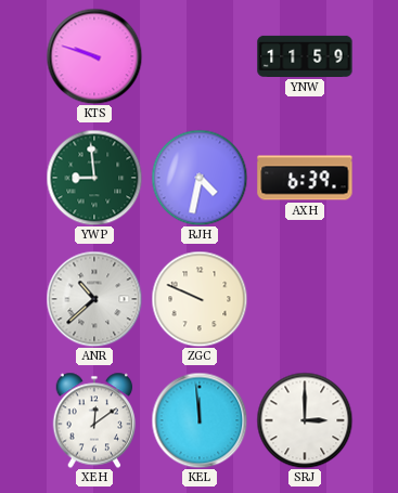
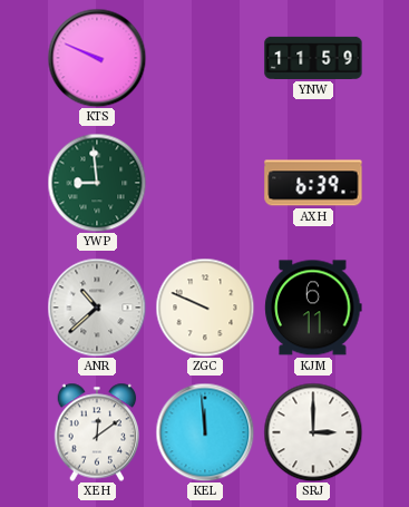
KTS: 9:48 -> 9:49
RJH: 4:32 -> none
KJM: none -> 6:11
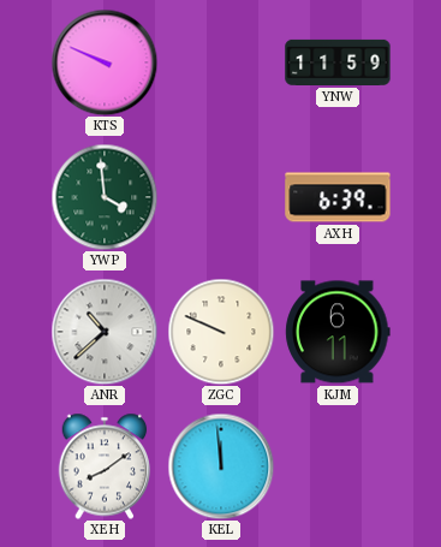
YWP: 8:59 -> 3:59
XEH: 12:09 -> 8:09
SRJ: 3:00 -> none
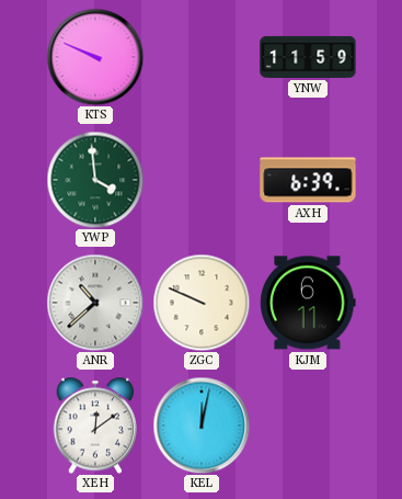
XEH: 8:09 -> 12:09
KEL: 11:59 -> 12:02
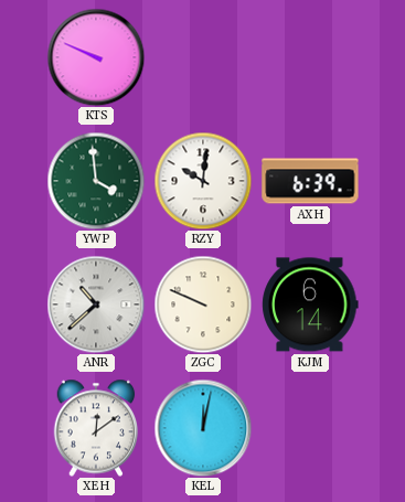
YNW: 11:59 -> none
RZY: none -> 10:01
KJM: 6:11 -> 6:14
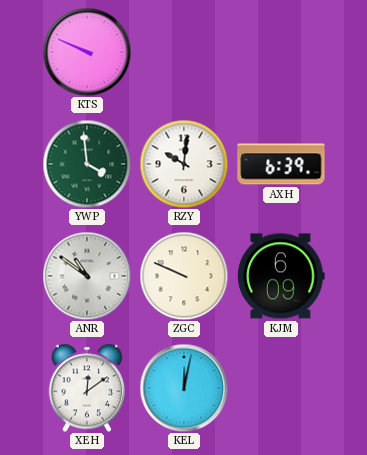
ANR: 10:38 -> 10:51
KJM: 6:14 -> 6:09
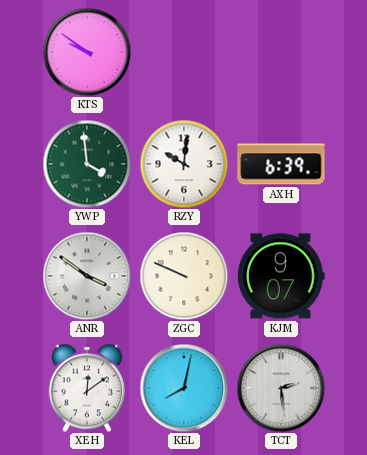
KTS: 9:49 -> 9:51
ANR: 10:51 -> 3:51
KJM: 6:09 -> 9:07
KEL: 12:02 -> 8:02
TCT: none -> 2:29
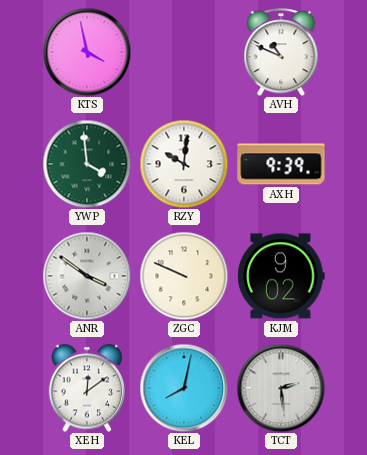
KTS: 9:51 -> 3:58
AVH: none -> 10:49
AXH: 6:39 -> 9:39
KJM: 9:07 -> 9:02
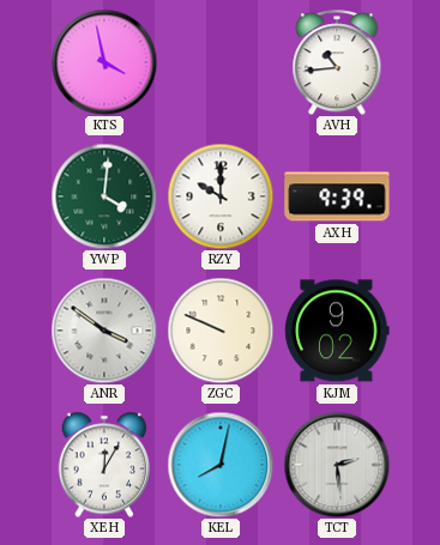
AVH: 10:49 -> 10:44
YWP: 3:59 -> 4:01
RZY: 10:01 -> 10:00
XEH: 12:09 -> 12:05
